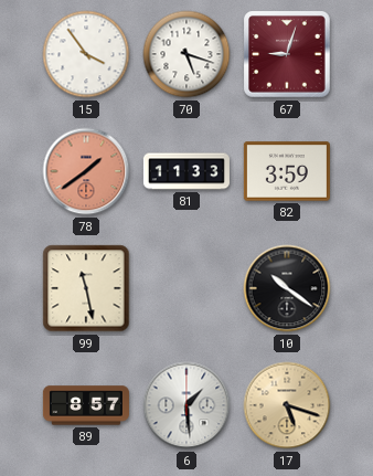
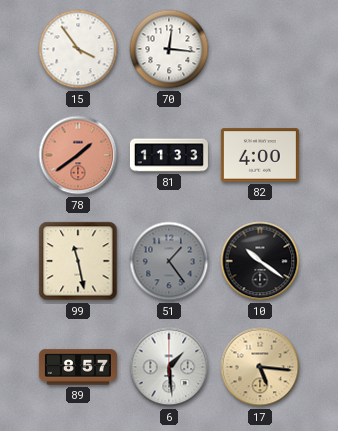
70: 5:18 -> 12:16
67: 9:03 -> none
82: 3:59 -> 4:00
51: none -> 1:24
17: 5:18 -> 5:16
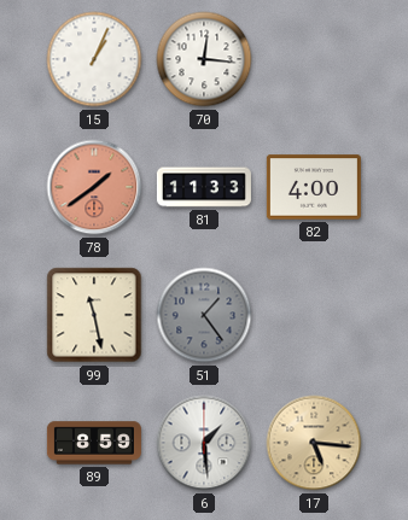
15: 3:54 -> 1:04
10: 10:21 -> none
89: 8:57 -> 8:59
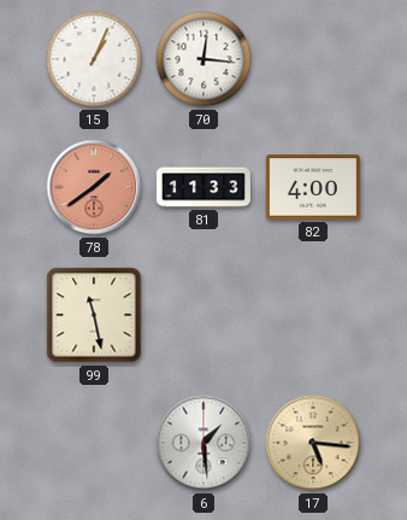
51: 1:24 -> none
89: 8:59 -> none
